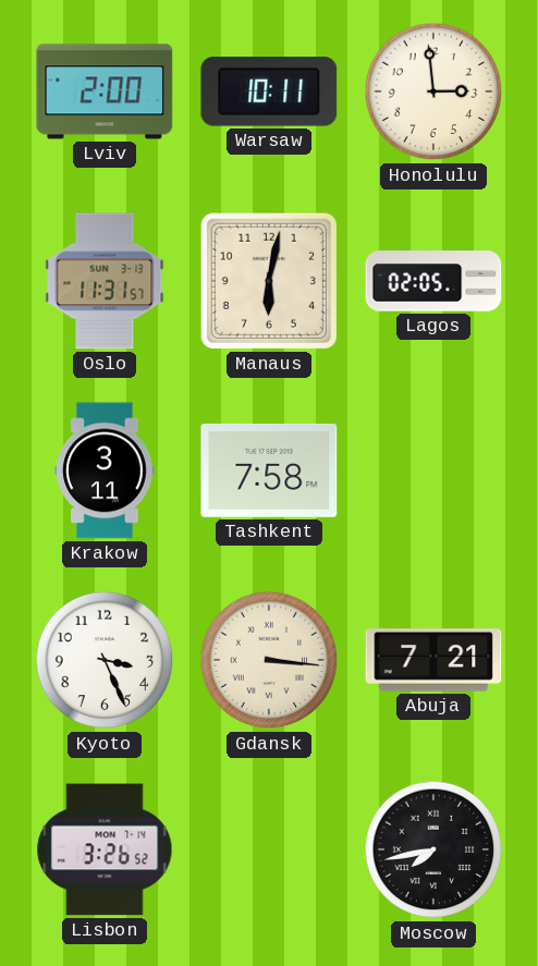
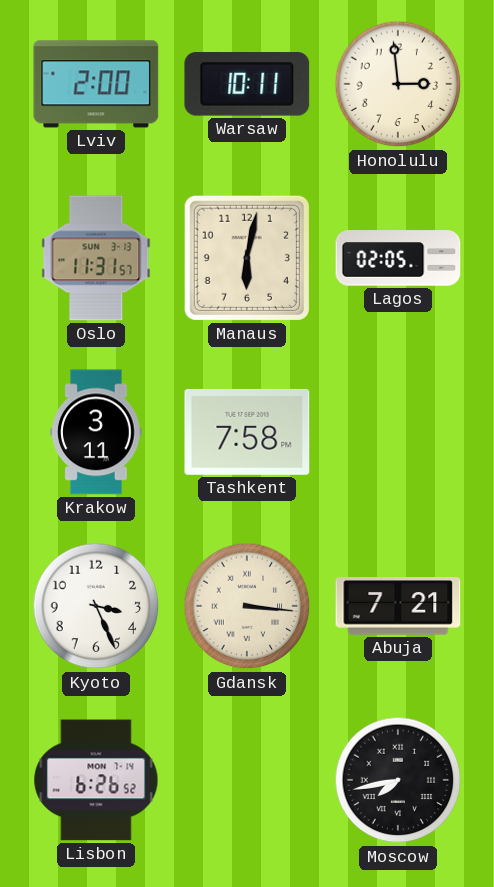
Lisbon: 3:26 -> 6:26
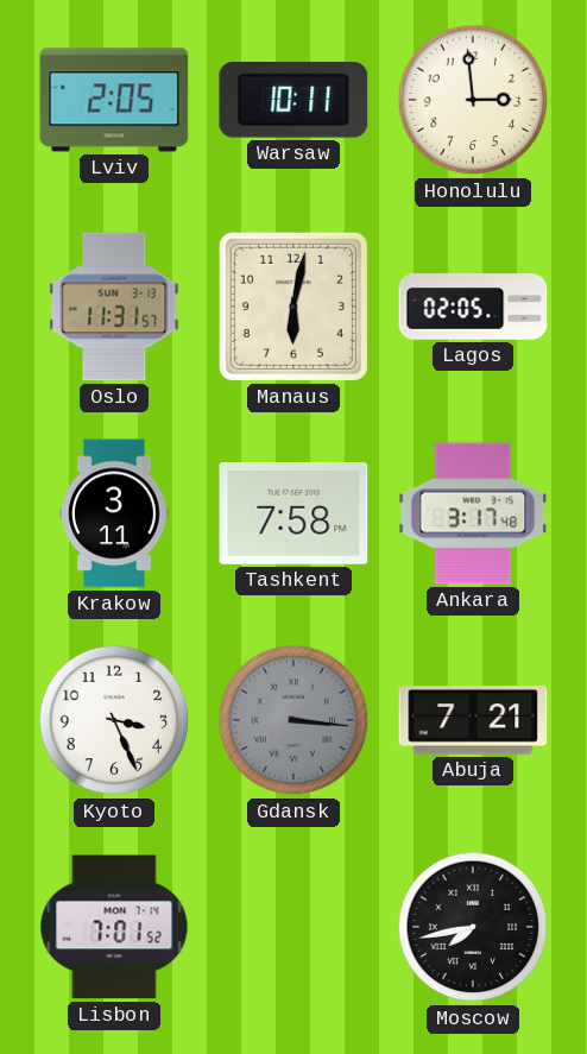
Lviv: 2:00 -> 2:05
Ankara: none -> 3:17
Gdansk dial: cream -> grey
Lisbon: 6:26 -> 7:01
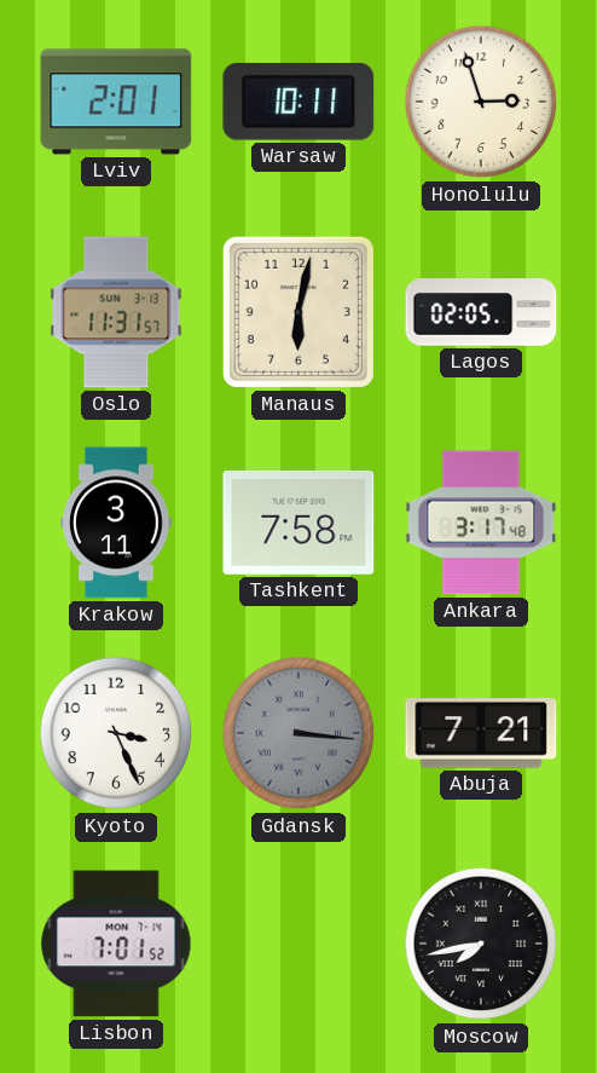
Lviv: 2:05 -> 2:01
Honolulu: 2:59 -> 2:57
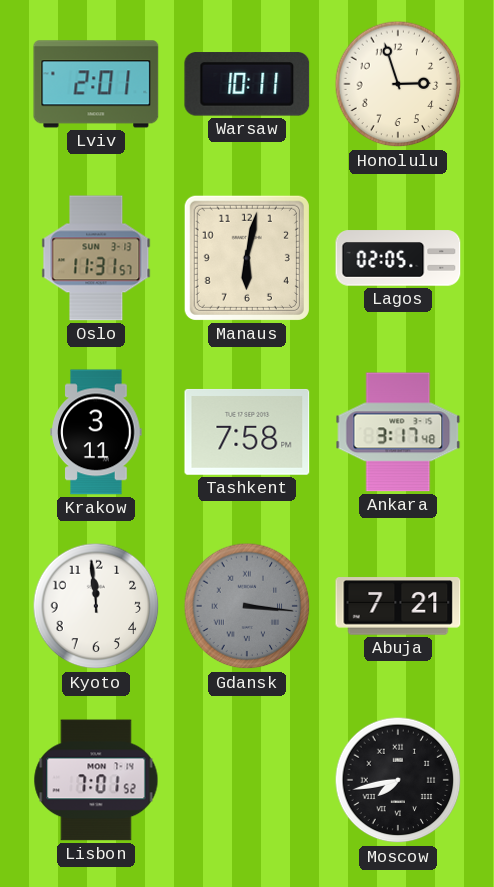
Kyoto: 3:26 -> 11:59
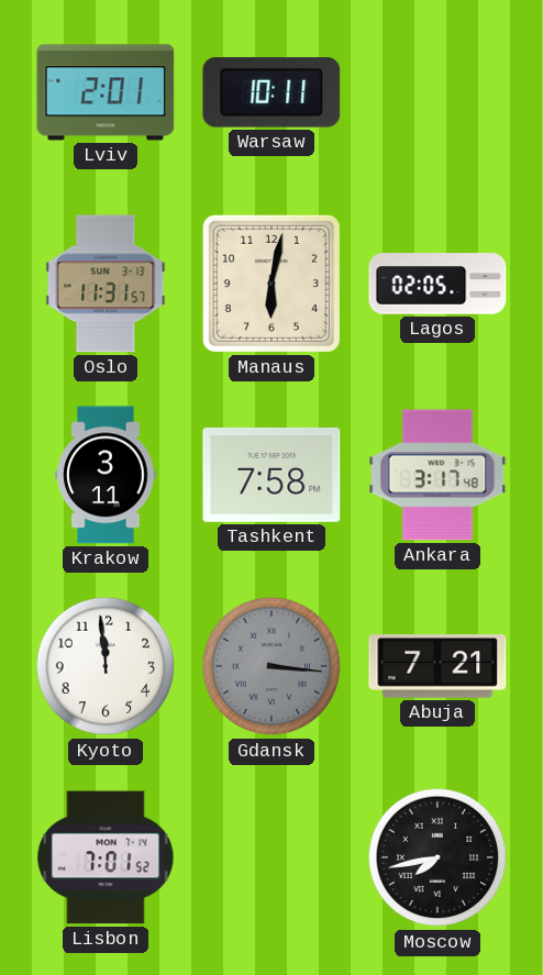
Honolulu: 2:57 -> none
